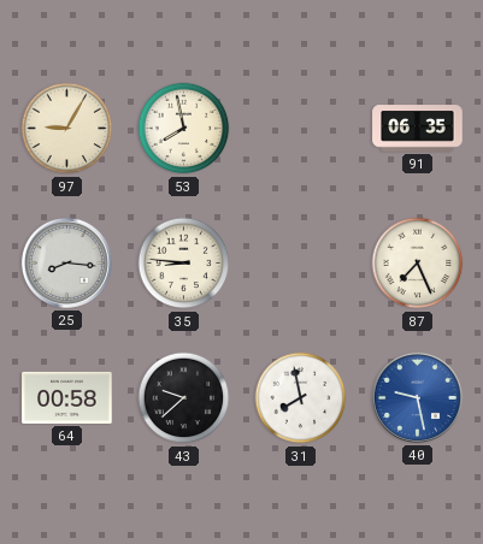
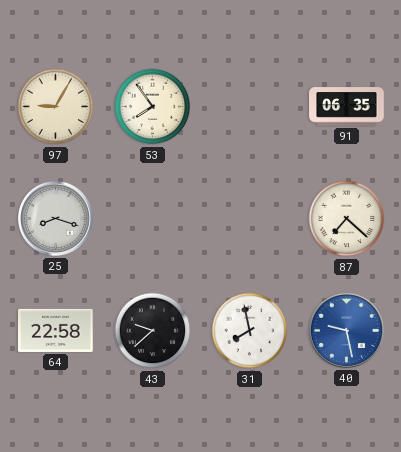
53: 7:58 -> 7:54
25: 8:16 -> 8:18
35: 8:46 -> none
87: 7:26 -> 7:22
64: 00:58 -> 22:58
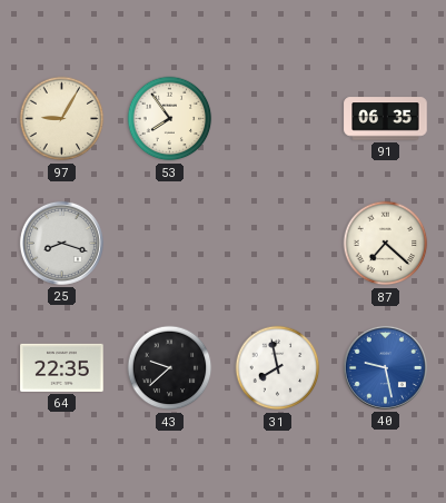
64: 22:58 -> 22:35
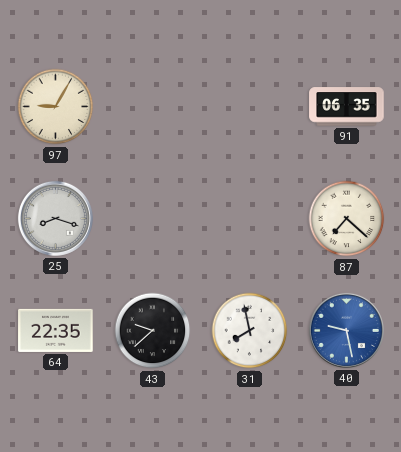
53: 7:54 -> none
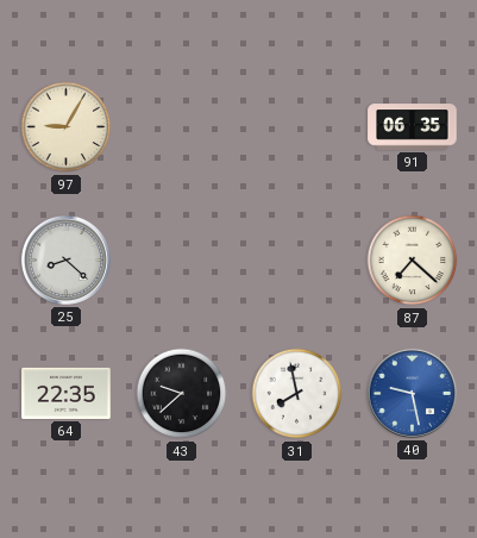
25: 8:18 -> 8:22
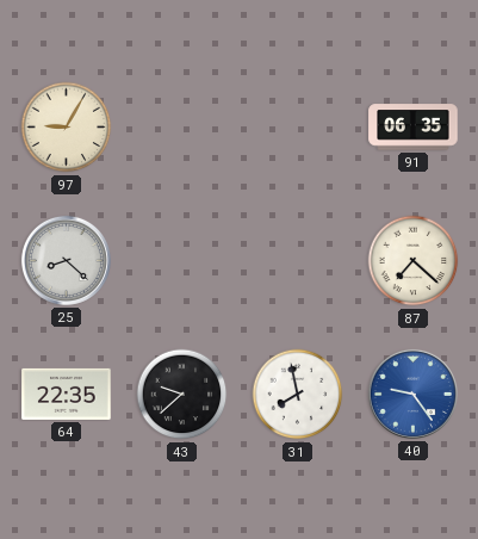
40: 9:28 -> 9:24
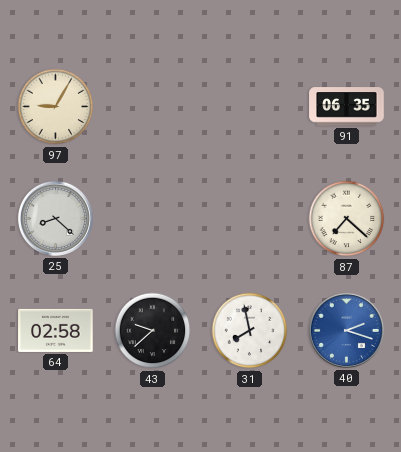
64: 22:35 -> 02:58
40: 9:24 -> 2:18
